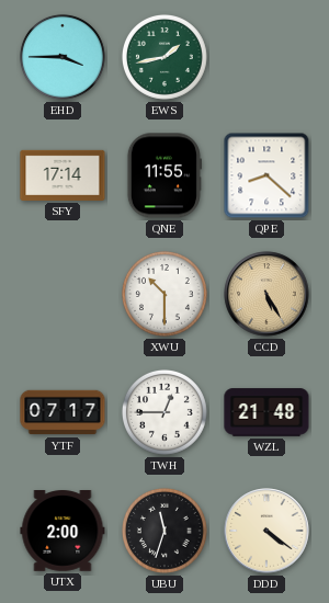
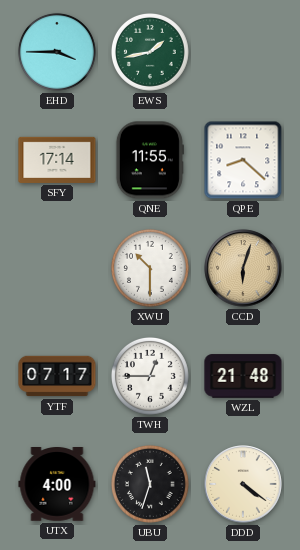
CCD: 5:25 -> 6:03
UTX: 2:00 -> 4:00
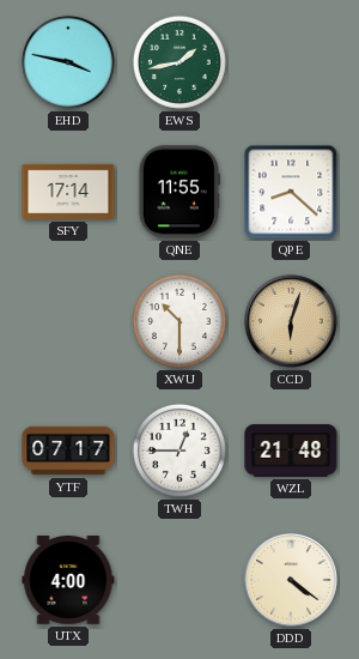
EHD: 3:45 -> 3:47
UBU: 11:33 -> none
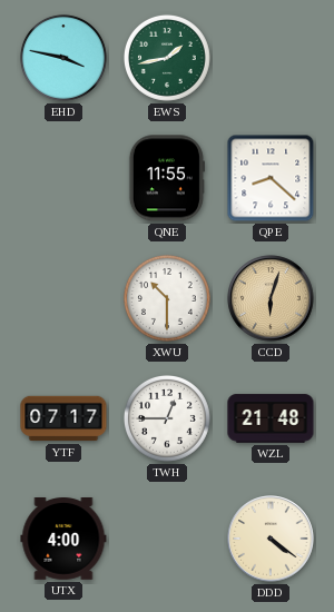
SFY: 17:14 -> none
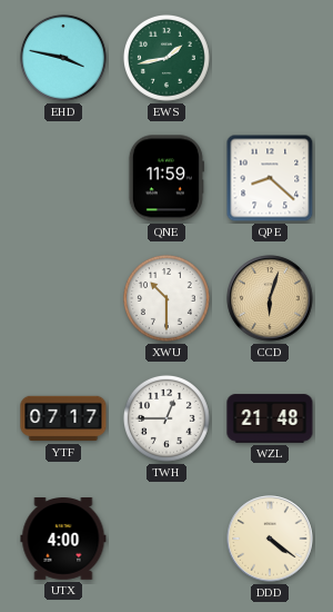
QNE: 11:55 -> 11:59
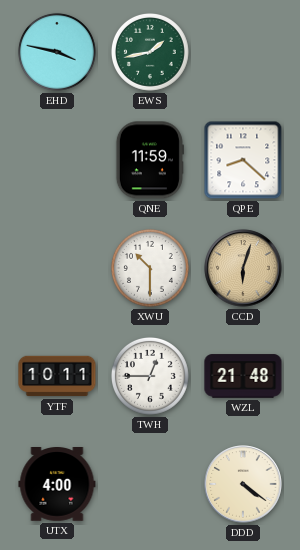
YTF: 07:17 -> 10:11
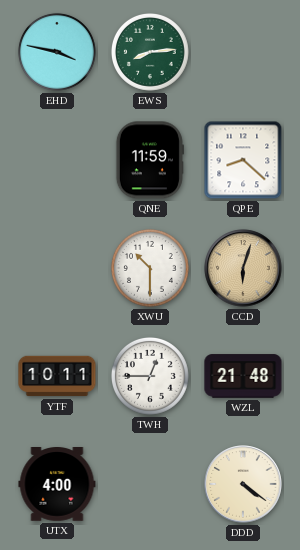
EWS: 1:43 -> 8:14
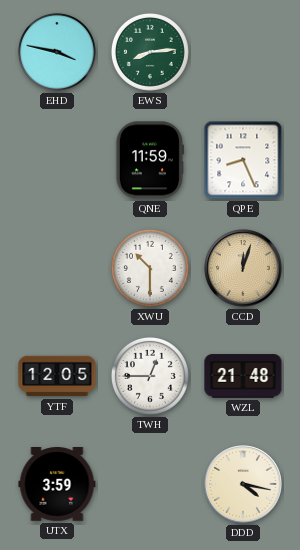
QPE: 8:22 -> 8:26
CCD: 6:03 -> 12:03
YTF: 10:11 -> 12:05
UTX: 4:00 -> 3:59
DDD: 4:21 -> 4:17
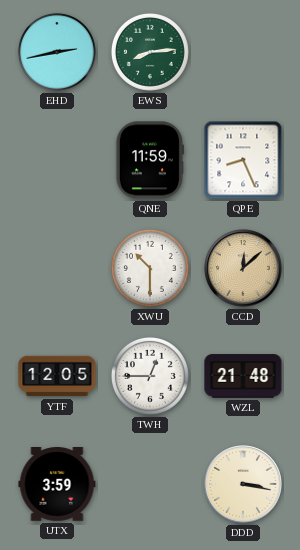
EHD: 3:47 -> 2:43
CCD: 12:03 -> 12:08
DDD: 4:17 -> 3:17
